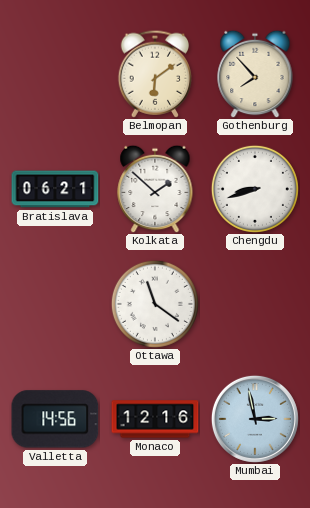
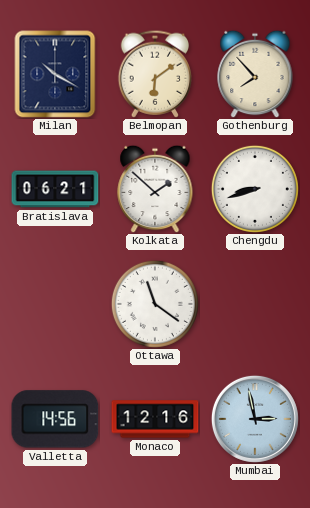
Milan: none -> 10:20
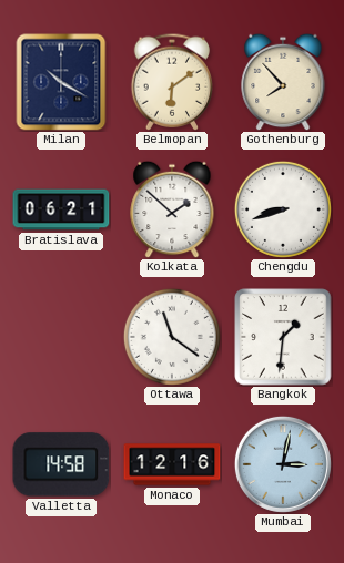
Bangkok: none -> 1:31
Valletta: 14:56 -> 14:58
Mumbai: 2:58 -> 3:02
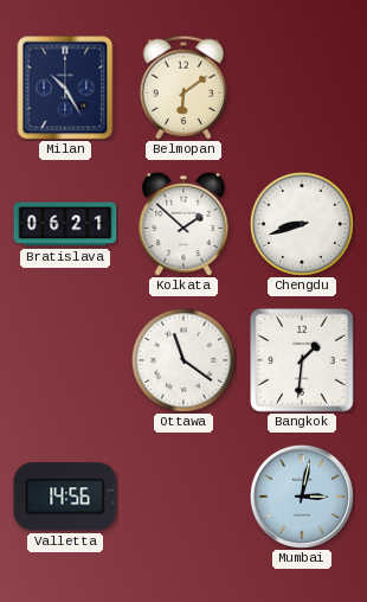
Milan: 10:20 -> 10:25
Gothenburg: 7:53 -> none
Valletta: 14:58 -> 14:56
Monaco: 12:16 -> none
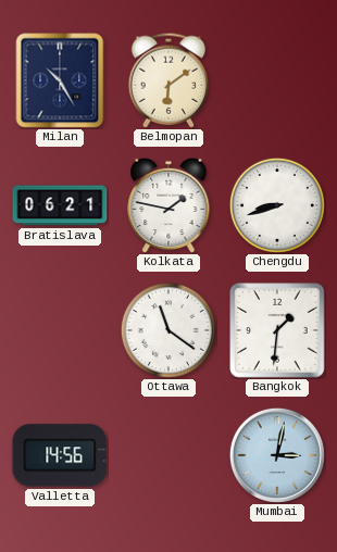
Kolkata: 1:52 -> 1:47
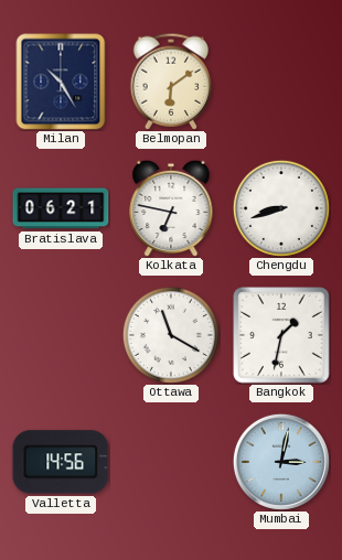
Kolkata: 1:47 -> 6:47
Ottawa: 11:21 -> 11:20
Bangkok: 1:31 -> 1:32
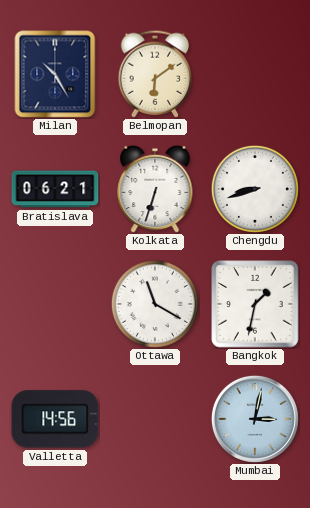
Kolkata: 6:47 -> 6:33
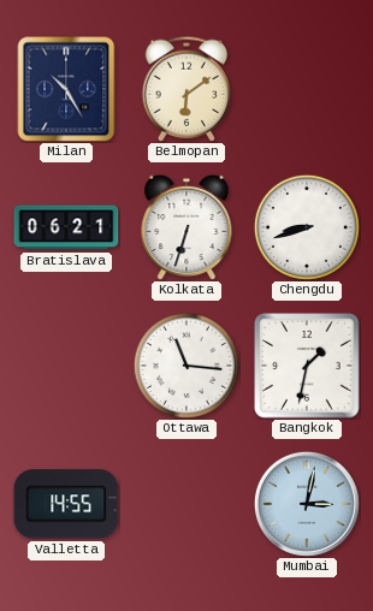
Ottawa: 11:20 -> 11:16
Valletta: 14:56 -> 14:55
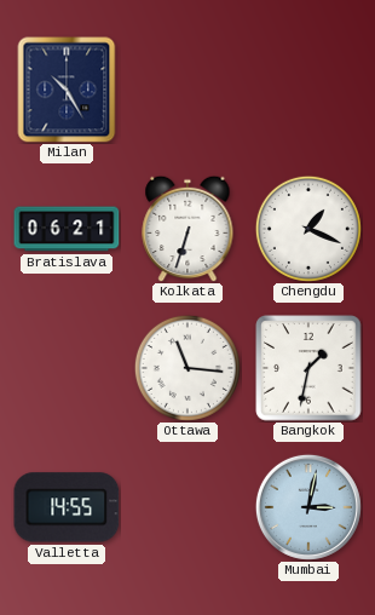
Belmopan: 6:09 -> none
Chengdu: 8:42 -> 1:19
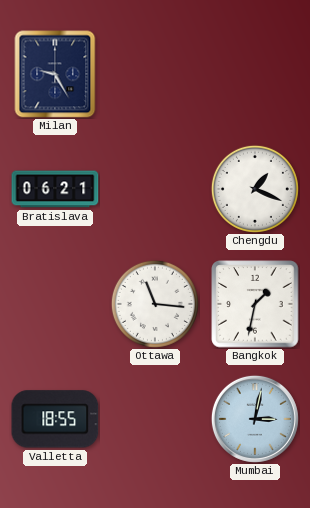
Milan: 10:25 -> 9:25
Kolkata: 6:33 -> none
Valletta: 14:55 -> 18:55
